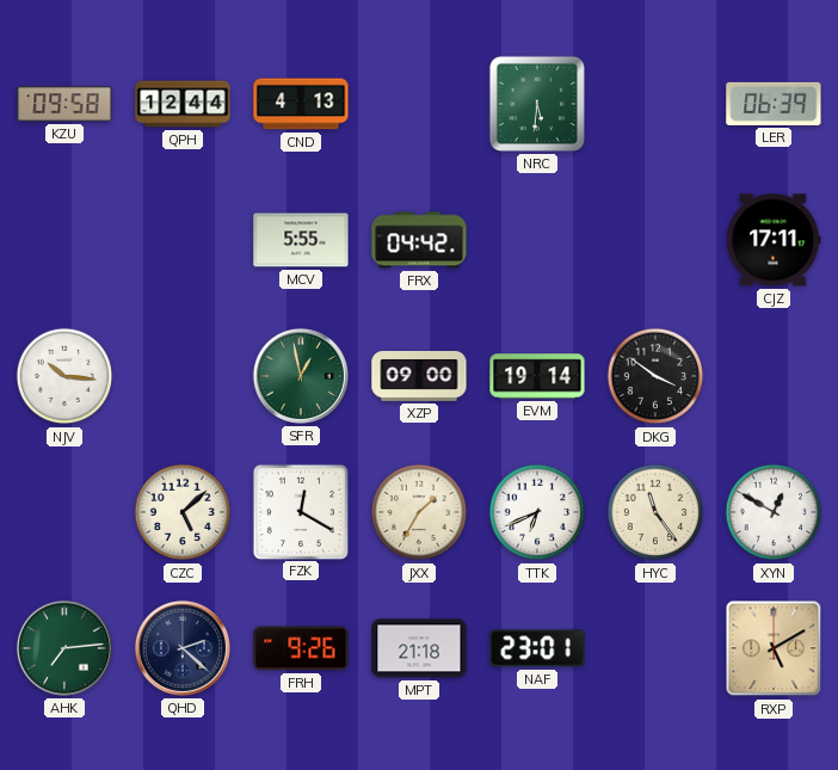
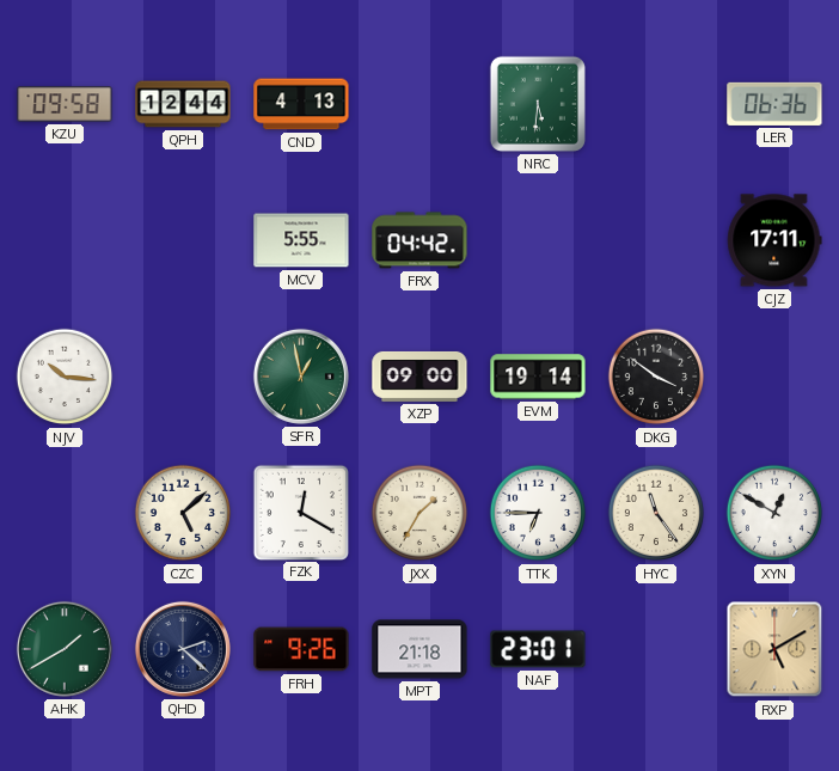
LER: 06:39 -> 06:36
TTK: 6:41 -> 6:45
AHK: 7:14 -> 1:40
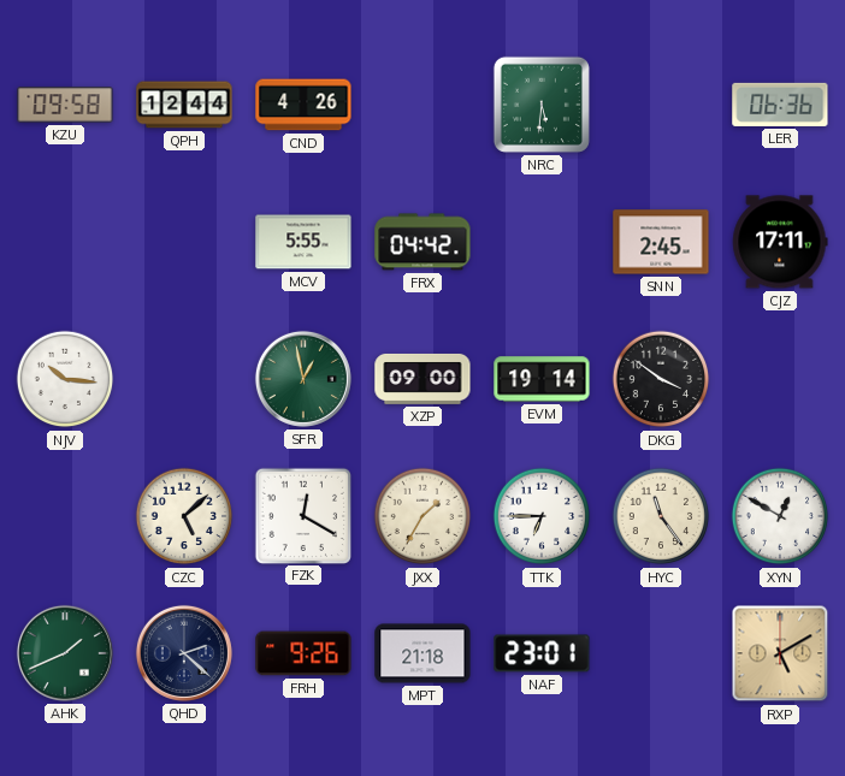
CND: 4:13 -> 4:26
SNN: none -> 2:45
AHK: 1:40 -> 1:41
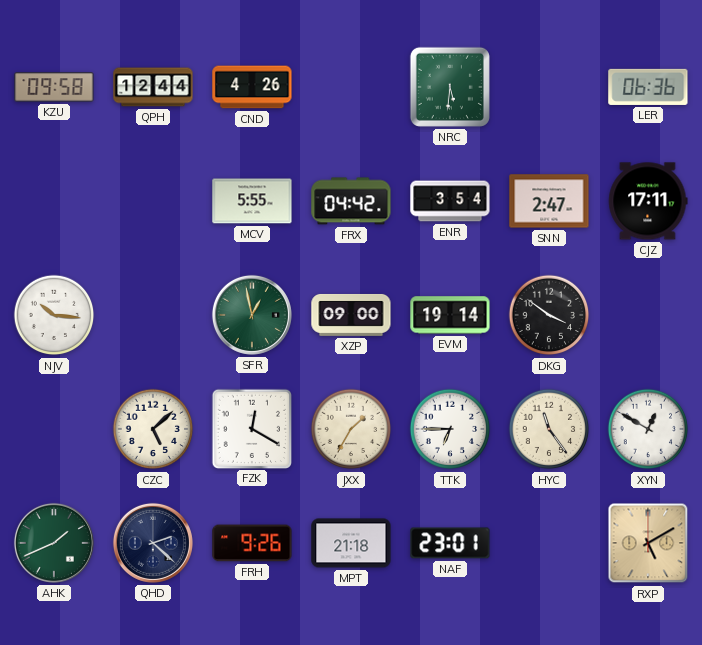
ENR: none -> 3:54
SNN: 2:45 -> 2:47
